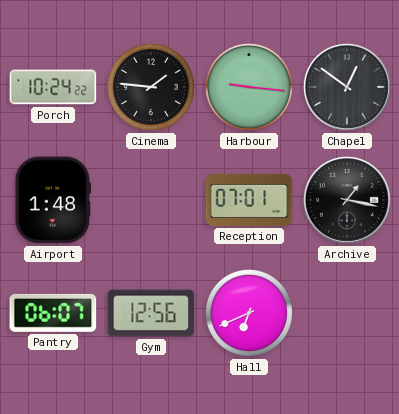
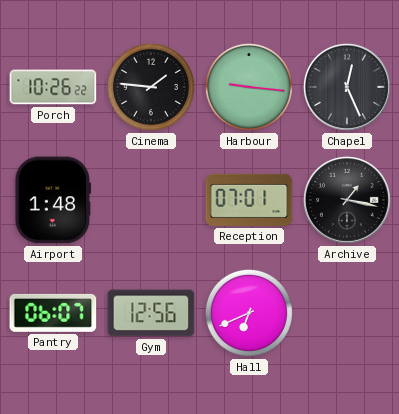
Porch: 10:24 -> 10:26
Chapel: 12:51 -> 12:26
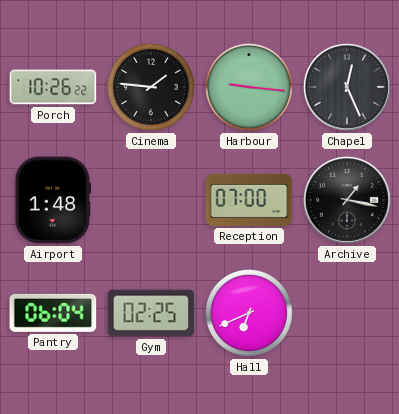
Reception: 07:01 -> 07:00
Pantry: 06:07 -> 06:04
Gym: 12:56 -> 02:25
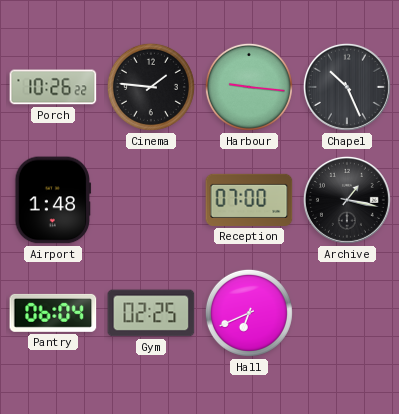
Chapel: 12:26 -> 10:26
